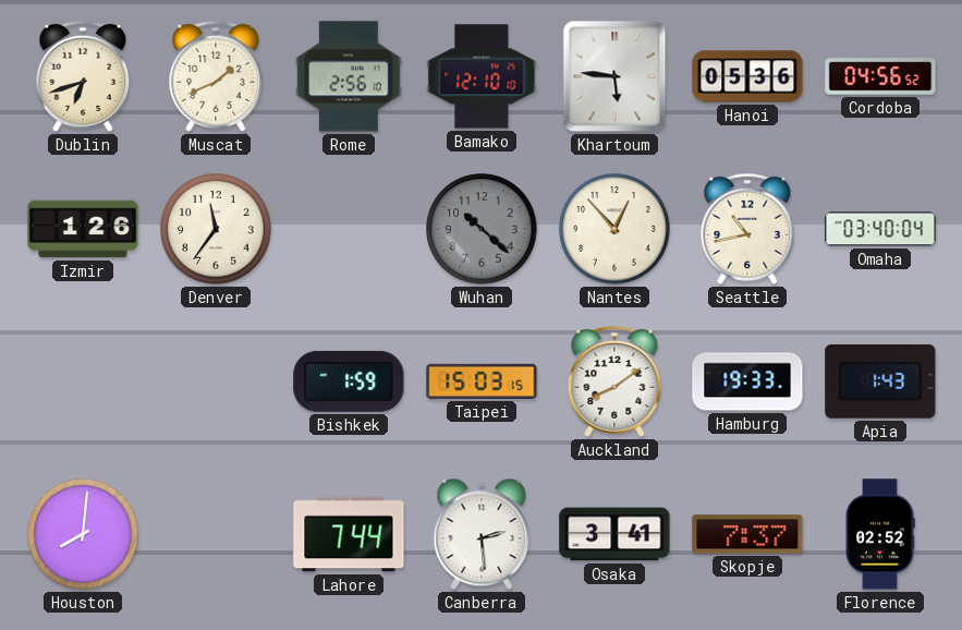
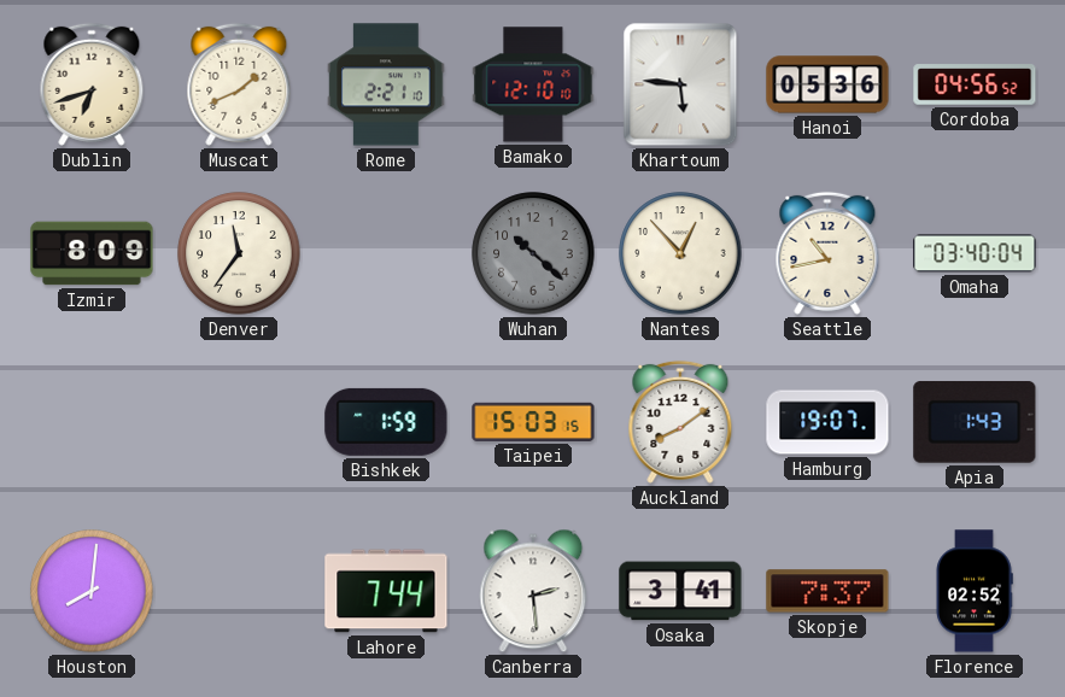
Rome: 2:56 -> 2:21
Izmir: 1:26 -> 8:09
Hamburg: 19:33 -> 19:07
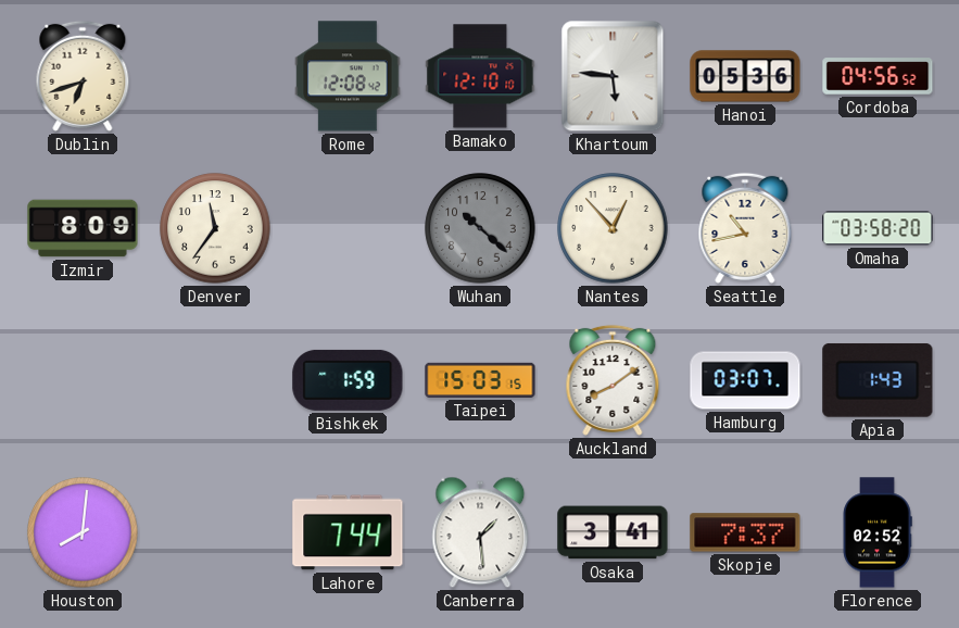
Muscat: 1:41 -> none
Rome: 2:21 -> 12:08
Omaha: 03:40 -> 03:58
Hamburg: 19:07 -> 03:07
Canberra: 2:29 -> 1:29
